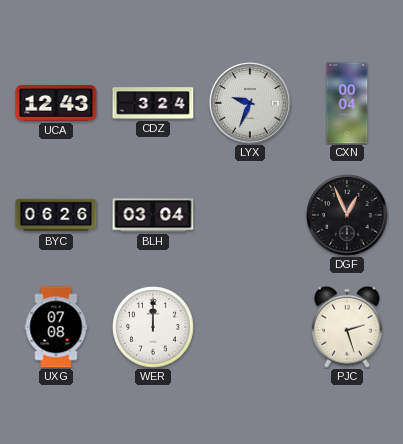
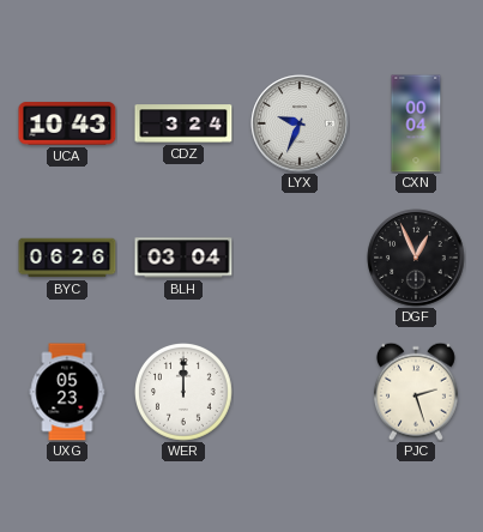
UCA: 12:43 -> 10:43
UXG: 07:08 -> 05:23
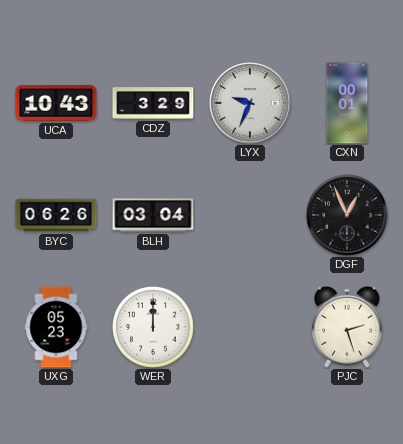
CDZ: 3:24 -> 3:29
CXN: 00:04 -> 00:01
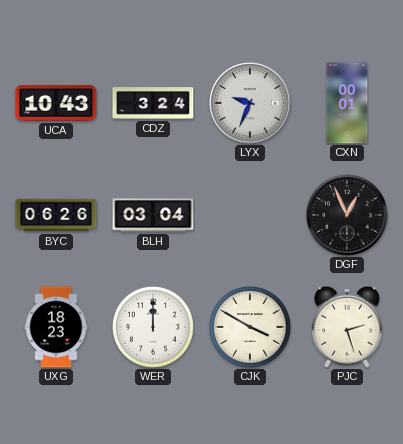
CDZ: 3:29 -> 3:24
UXG: 05:23 -> 18:23
CJK: none -> 3:50
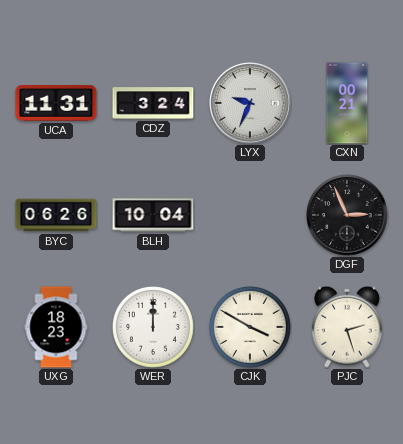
UCA: 10:43 -> 11:31
CXN: 00:01 -> 00:21
BLH: 03:04 -> 10:04
DGF: 12:56 -> 2:56
